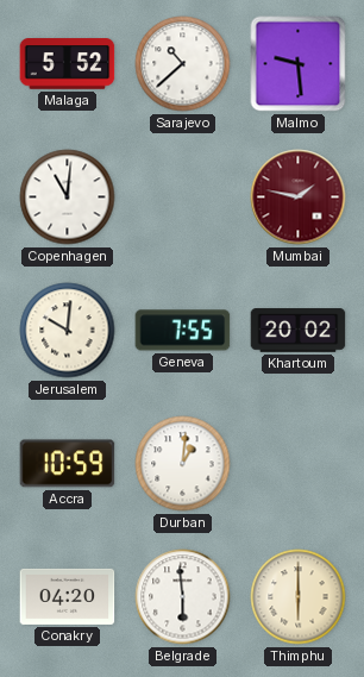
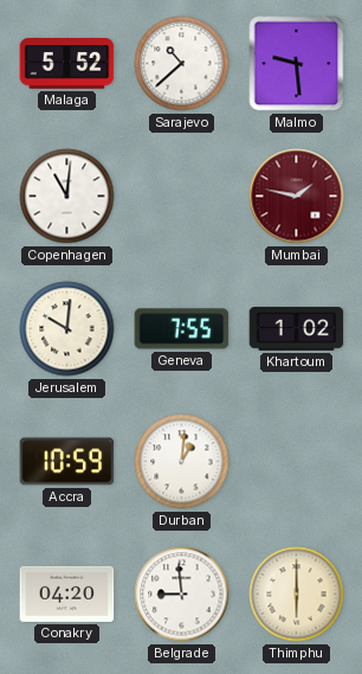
Khartoum: 20:02 -> 1:02
Belgrade: 5:59 -> 8:59
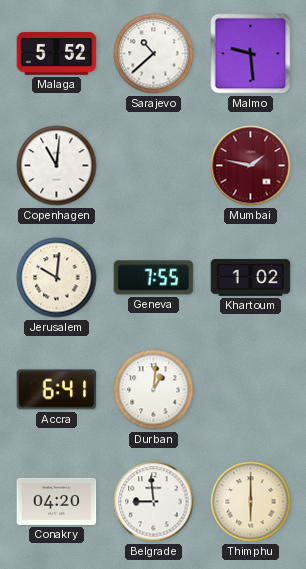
Accra: 10:59 -> 6:41
